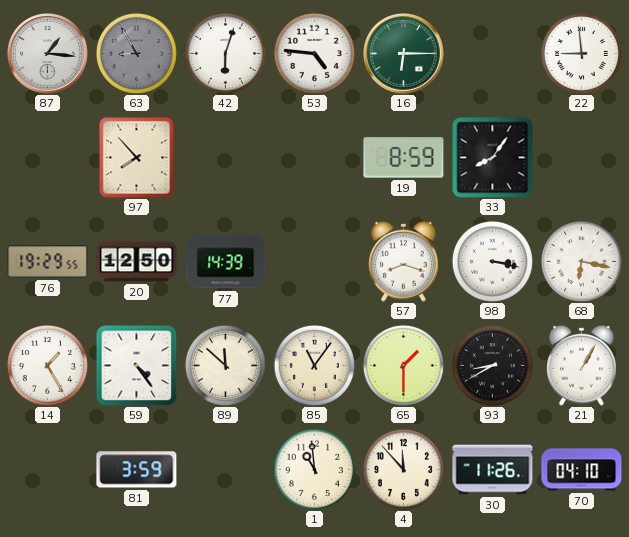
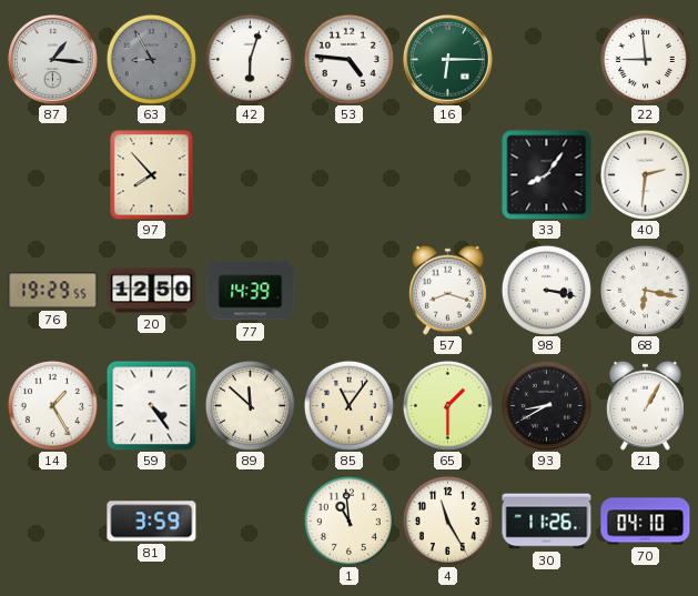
19: 8:59 -> none
40: none -> 2:31
4: 11:53 -> 11:25
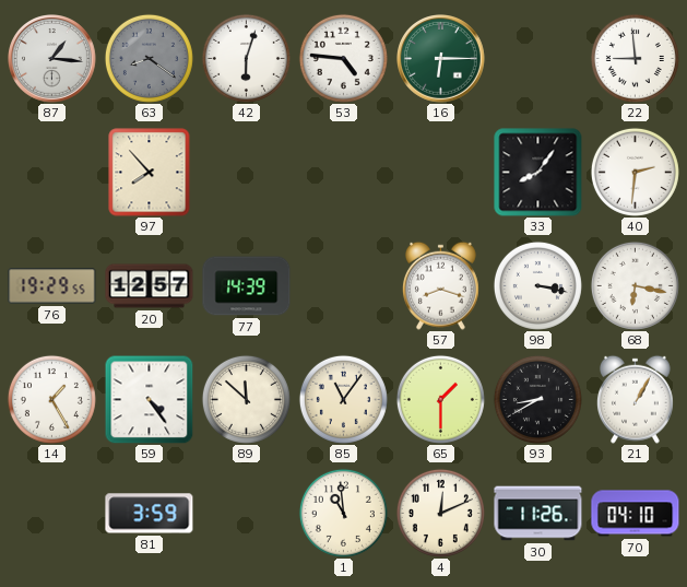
63: 8:55 -> 8:21
20: 12:50 -> 12:57
4: 11:25 -> 12:11
